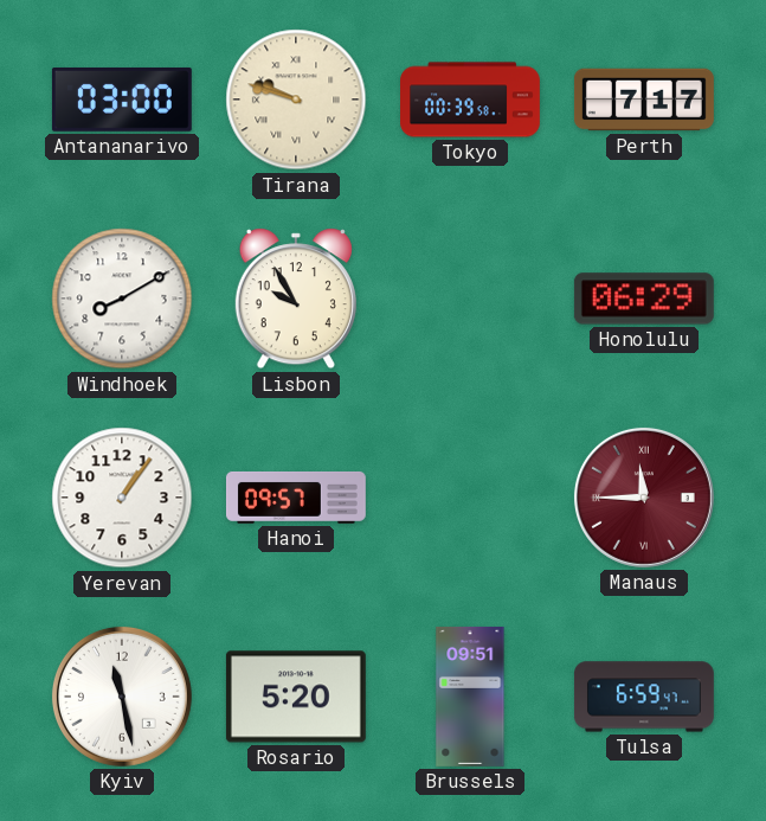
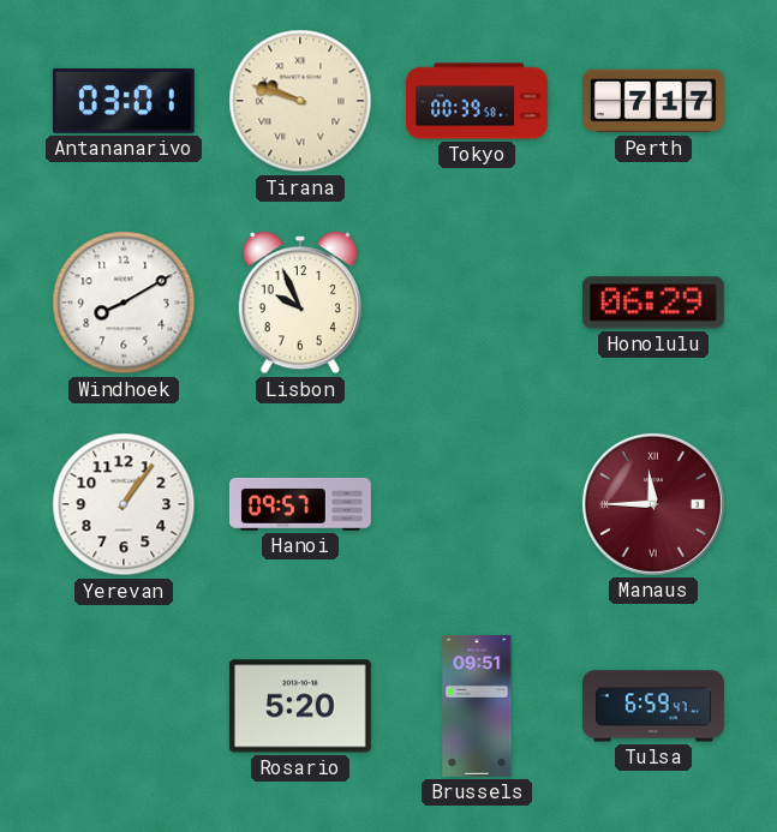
Antananarivo: 03:00 -> 03:01
Lisbon: 9:55 -> 9:56
Kyiv: 11:28 -> none
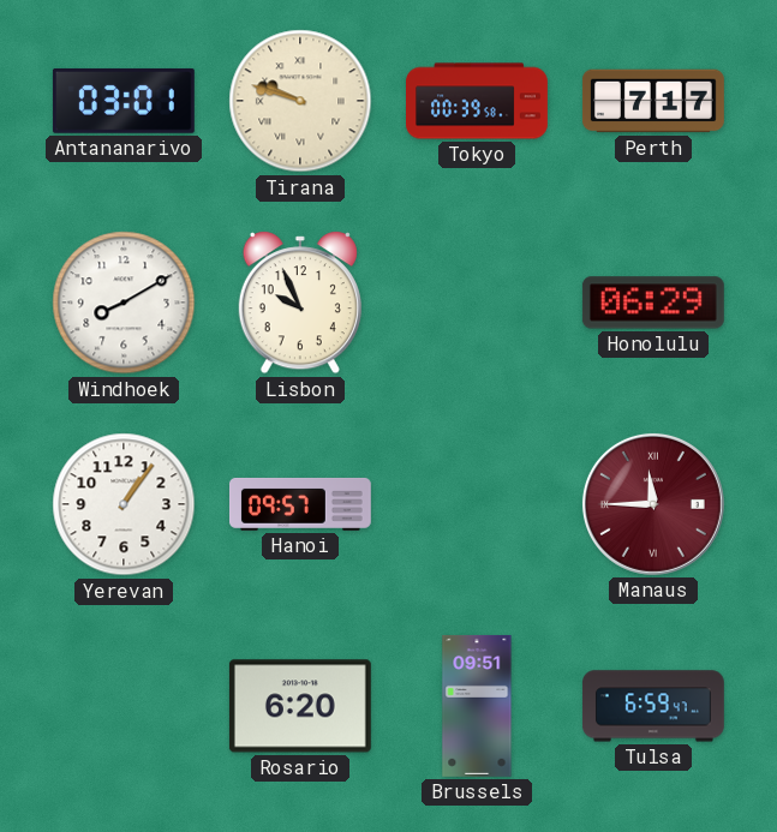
Rosario: 5:20 -> 6:20
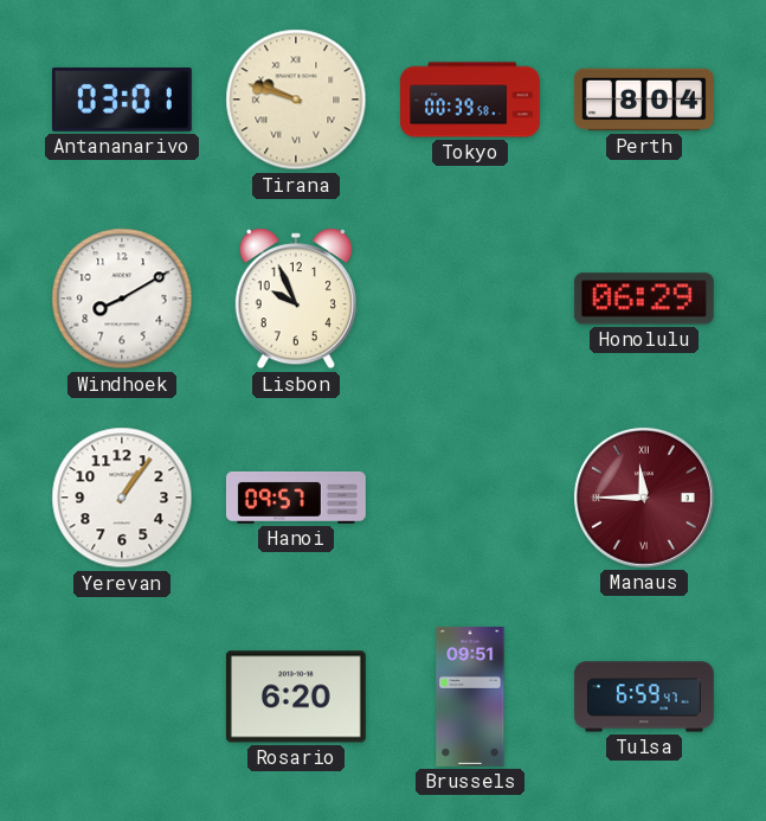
Perth: 7:17 -> 8:04
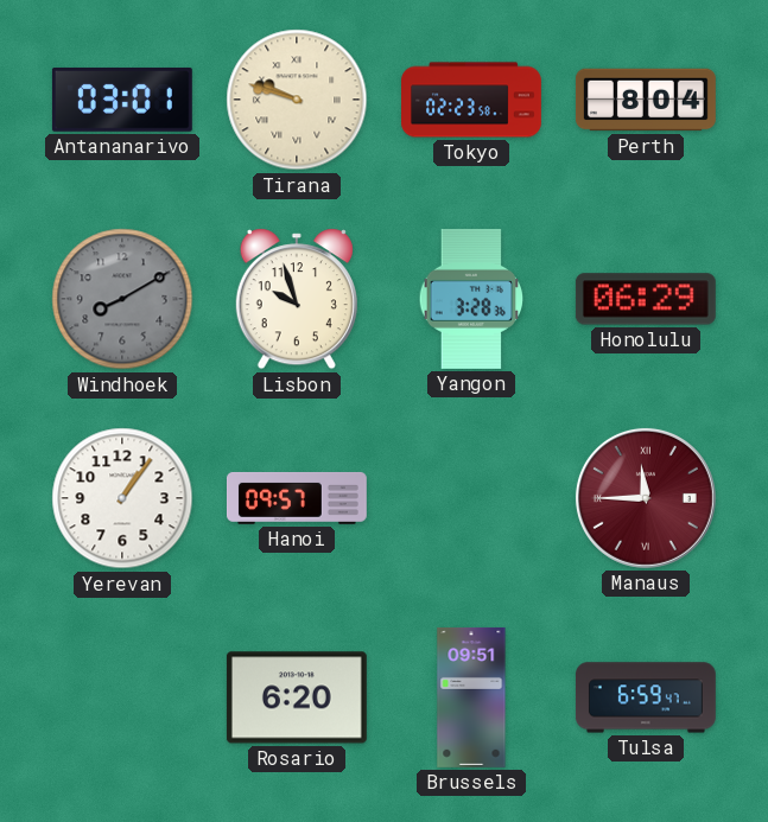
Tokyo: 00:39 -> 02:23
Windhoek dial: white -> grey
Lisbon: 9:56 -> 9:57
Yangon: none -> 3:28
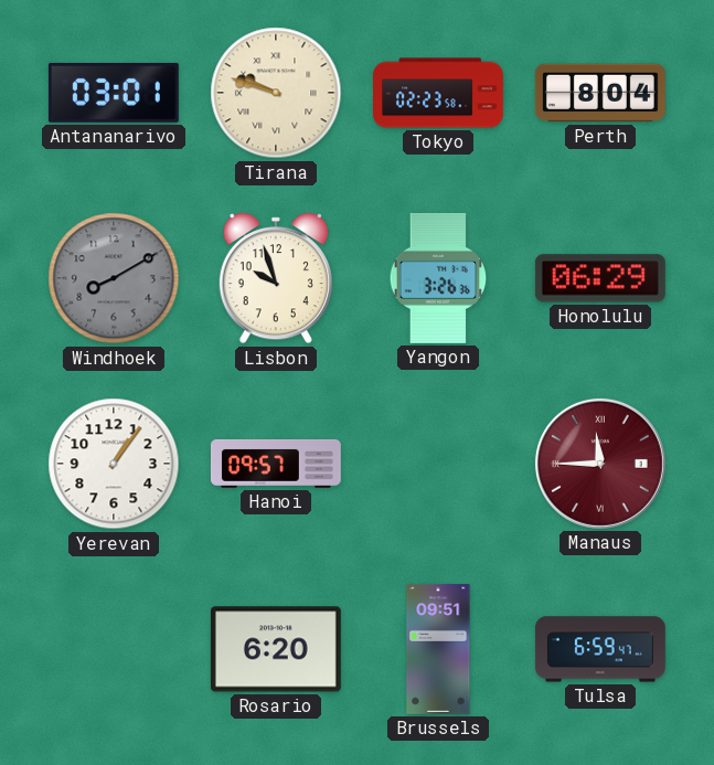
Yangon: 3:28 -> 3:26
